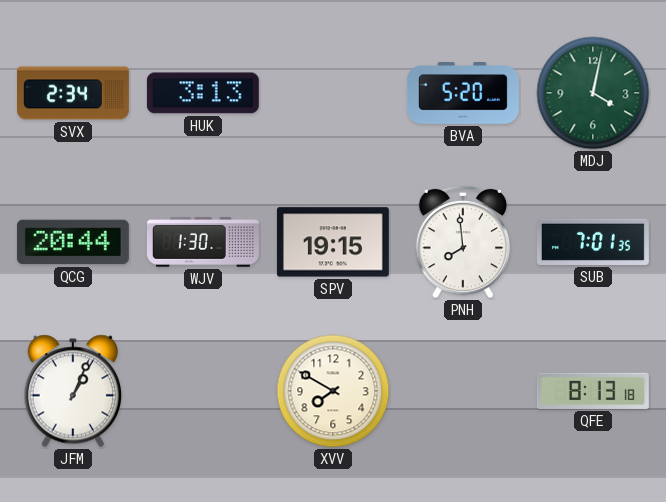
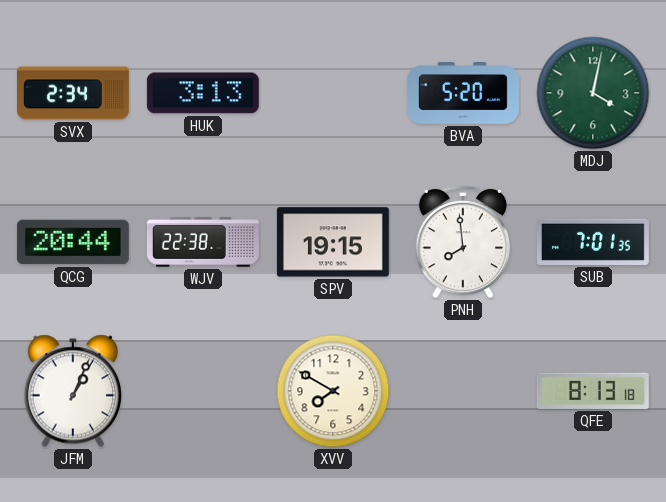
WJV: 1:30 -> 22:38
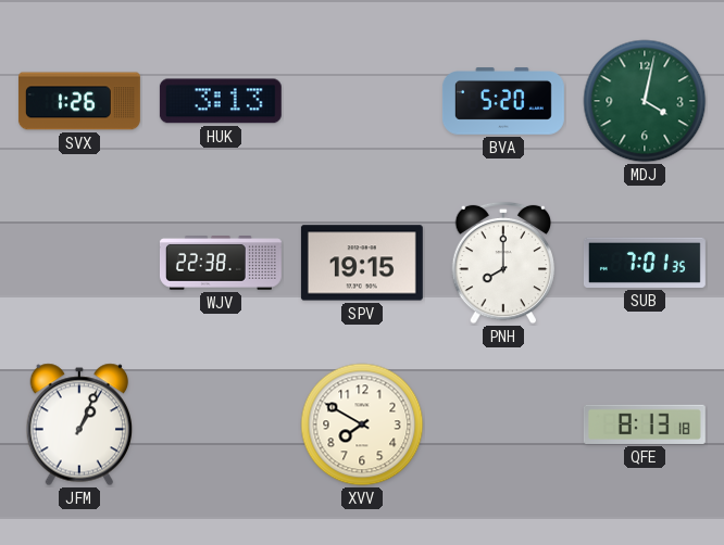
SVX: 2:34 -> 1:26
QCG: 20:44 -> none
PNH: 7:59 -> 8:00
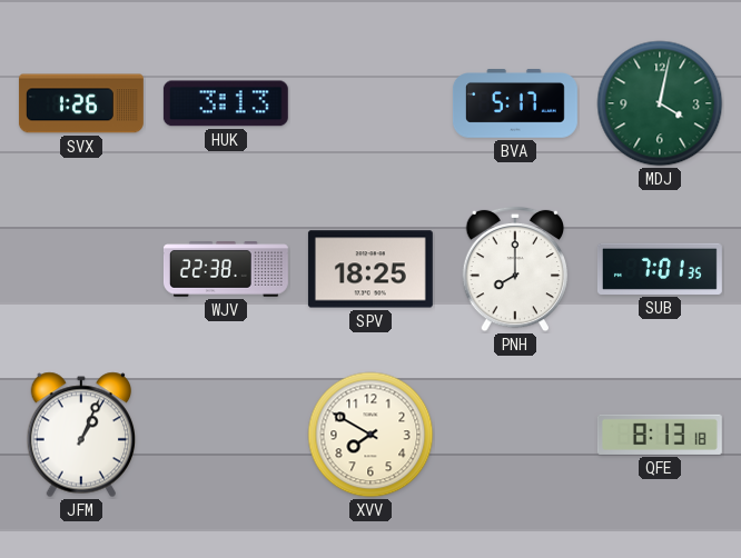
BVA: 5:20 -> 5:17
SPV: 19:15 -> 18:25
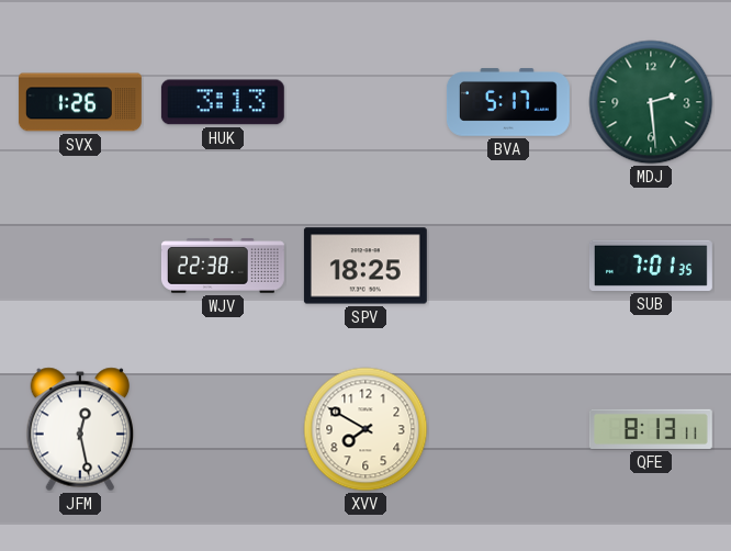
MDJ: 4:02 -> 2:29
PNH: 8:00 -> none
JFM: 1:04 -> 12:28
QFE: 8:13:18 -> 8:13:11
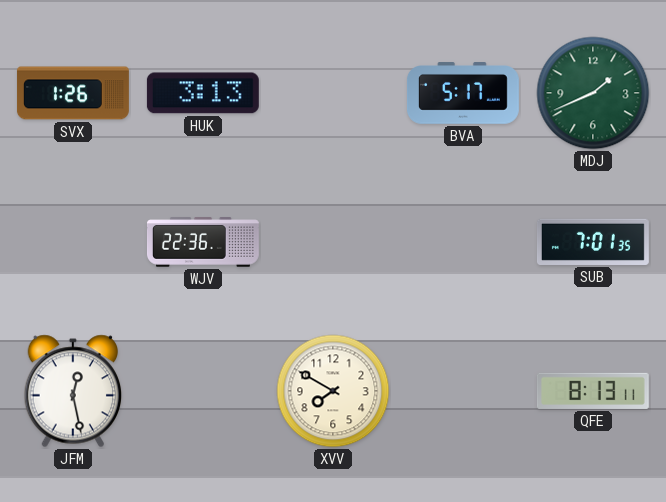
MDJ: 2:29 -> 1:41
WJV: 22:38 -> 22:36
SPV: 18:25 -> none
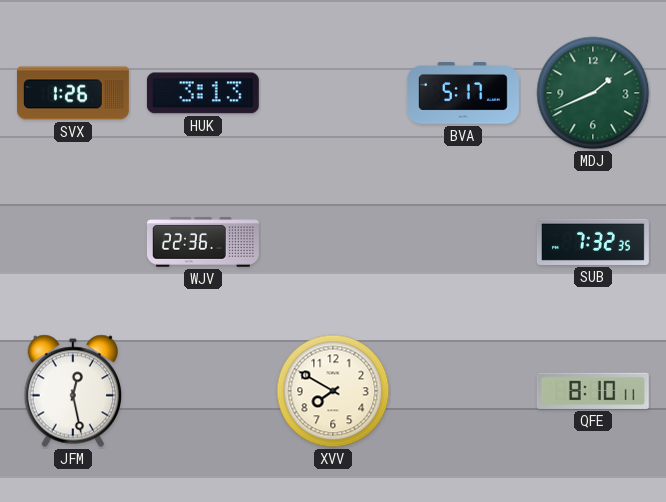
SUB: 7:01 -> 7:32
QFE: 8:13 -> 8:10
